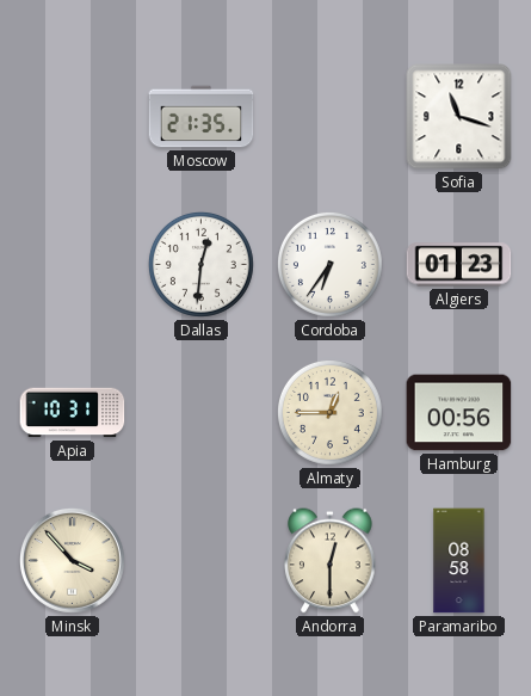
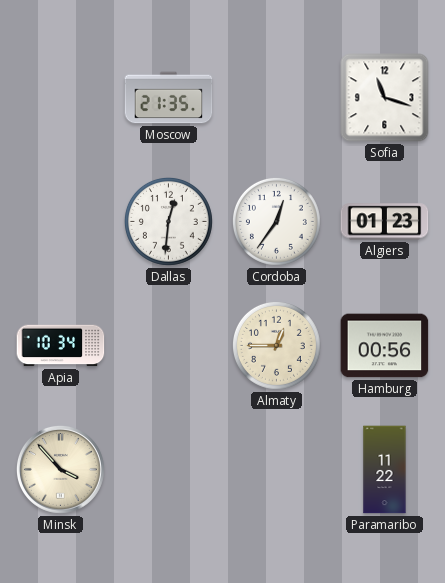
Cordoba: 6:36 -> 12:36
Apia: 10:31 -> 10:34
Andorra: 12:30 -> none
Paramaribo: 08:58 -> 11:22
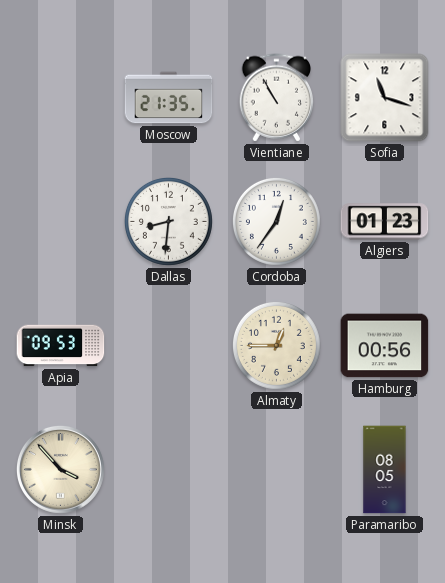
Vientiane: none -> 10:55
Dallas: 12:31 -> 8:31
Apia: 10:34 -> 09:53
Paramaribo: 11:22 -> 08:05
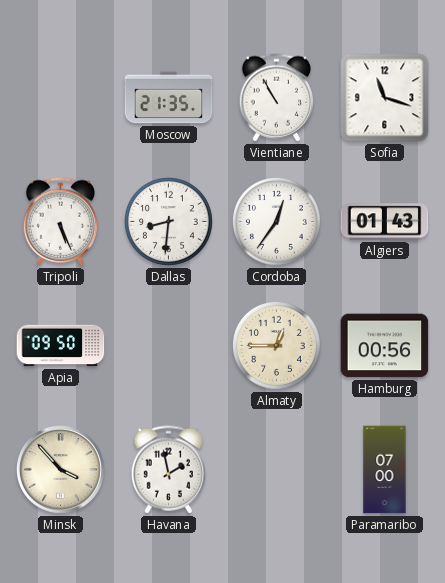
Tripoli: none -> 5:26
Algiers: 01:23 -> 01:43
Apia: 09:53 -> 09:50
Havana: none -> 1:58
Paramaribo: 08:05 -> 07:00
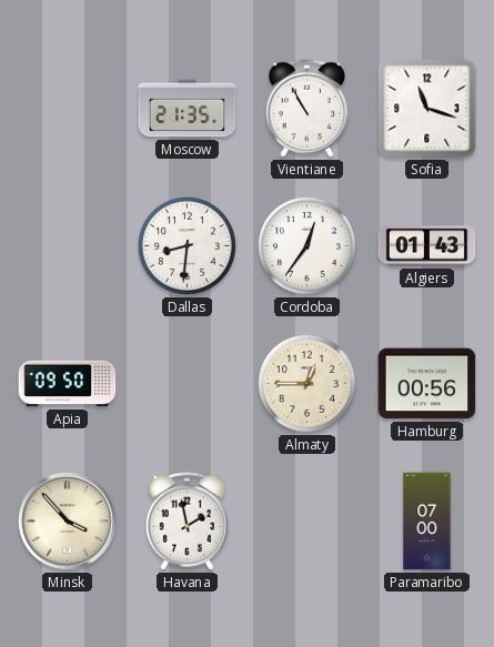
Tripoli: 5:26 -> none
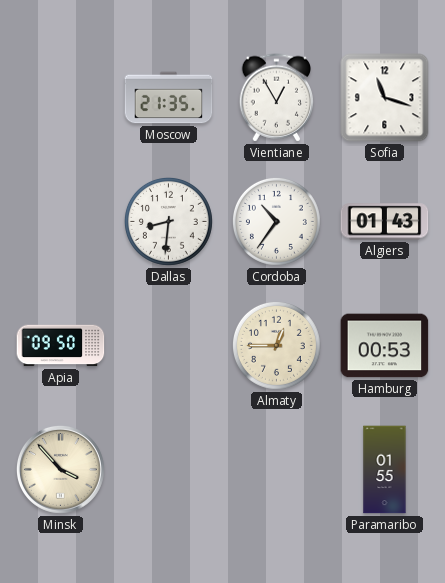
Vientiane: 10:55 -> 12:55
Cordoba: 12:36 -> 10:36
Hamburg: 00:56 -> 00:53
Havana: 1:58 -> none
Paramaribo: 07:00 -> 01:55
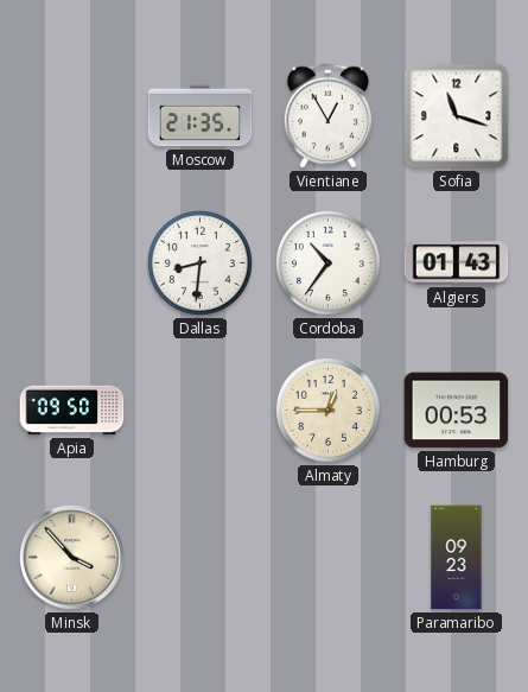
Paramaribo: 01:55 -> 09:23
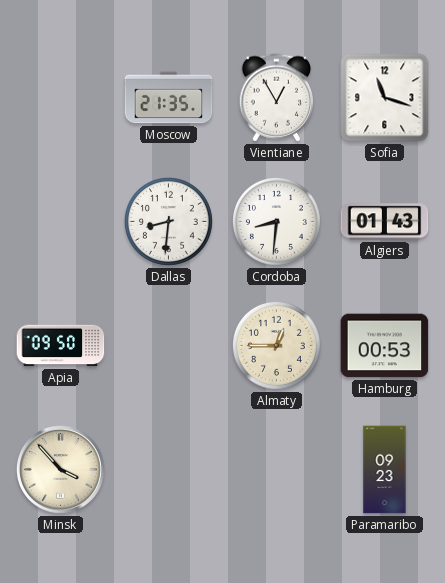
Cordoba: 10:36 -> 8:31
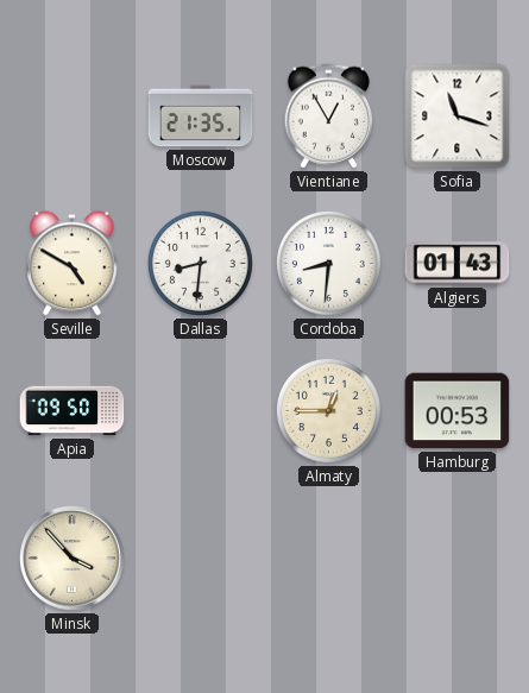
Seville: none -> 4:50
Paramaribo: 09:23 -> none
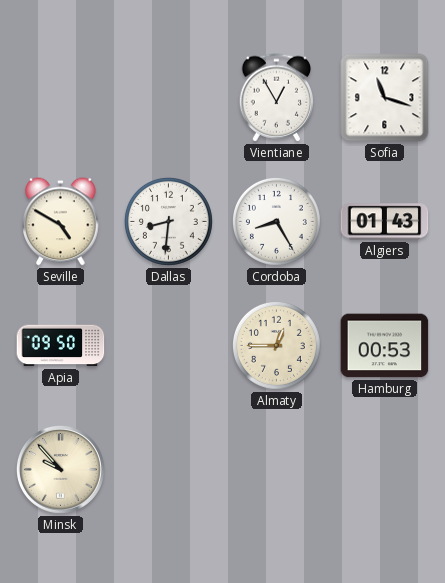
Moscow: 21:35 -> none
Cordoba: 8:31 -> 8:25
Minsk: 3:53 -> 9:53
